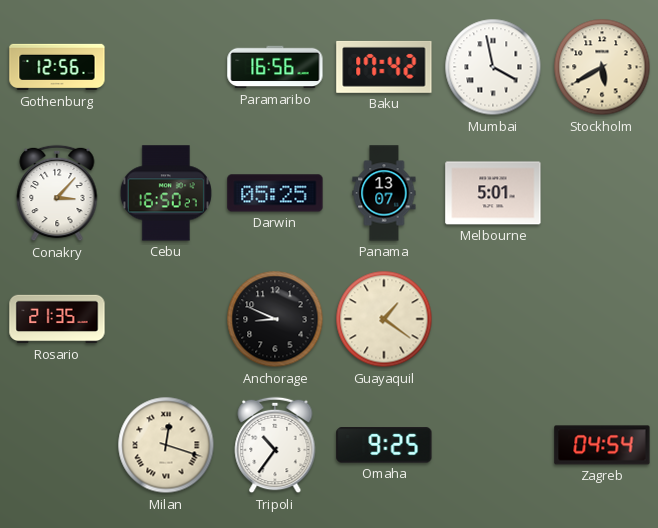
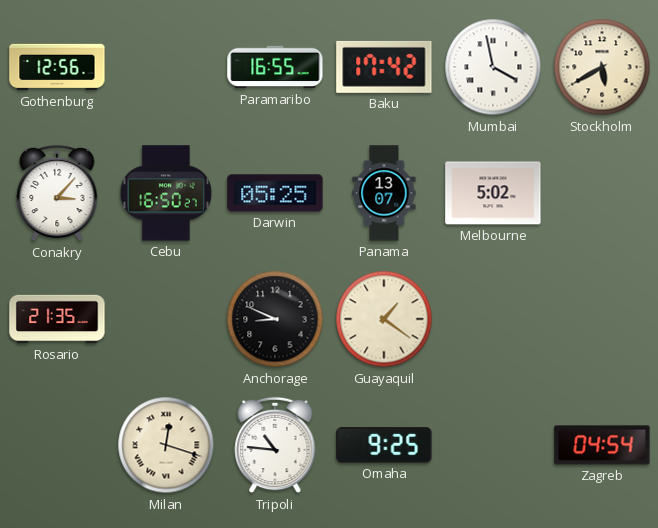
Paramaribo: 16:56 -> 16:55
Melbourne: 5:01 -> 5:02
Tripoli: 10:36 -> 10:46
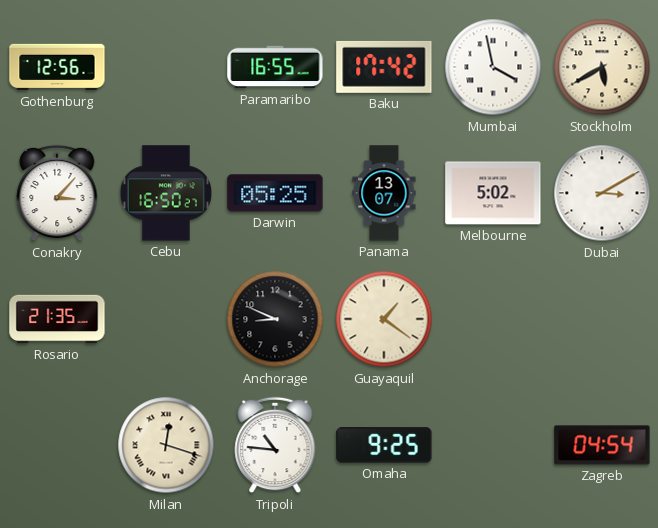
Dubai: none -> 3:10
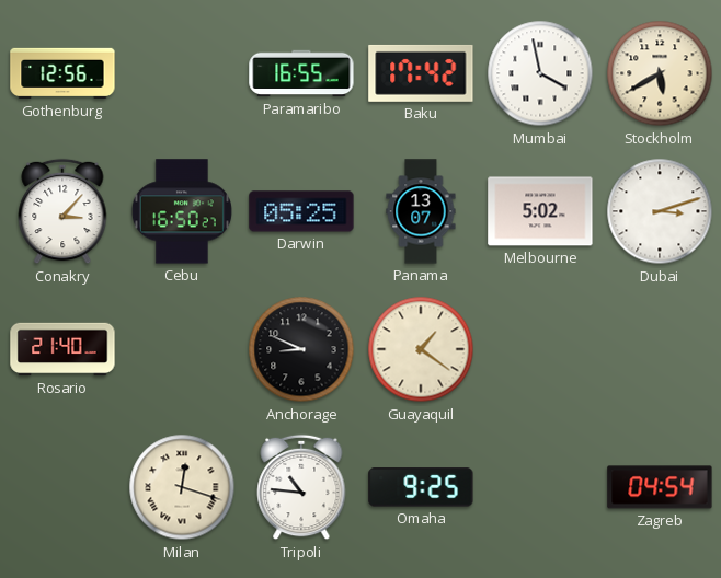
Dubai: 3:10 -> 3:12
Rosario: 21:35 -> 21:40
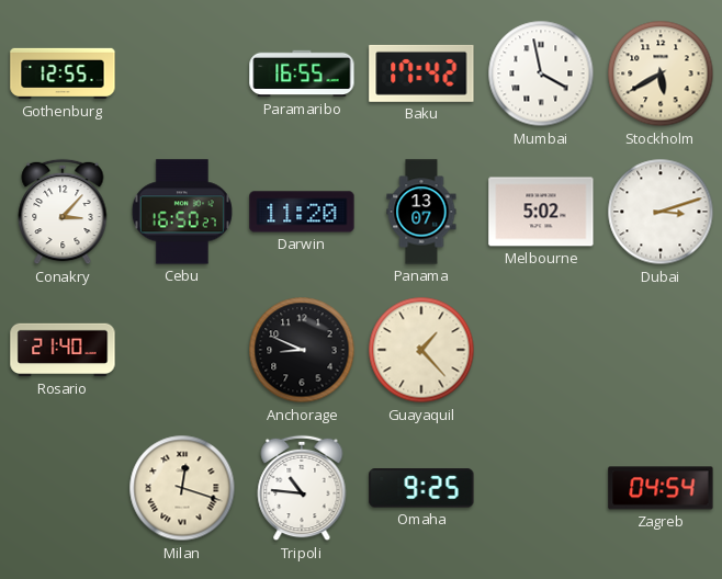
Gothenburg: 12:56 -> 12:55
Darwin: 05:25 -> 11:20
Guayaquil: 1:21 -> 1:23
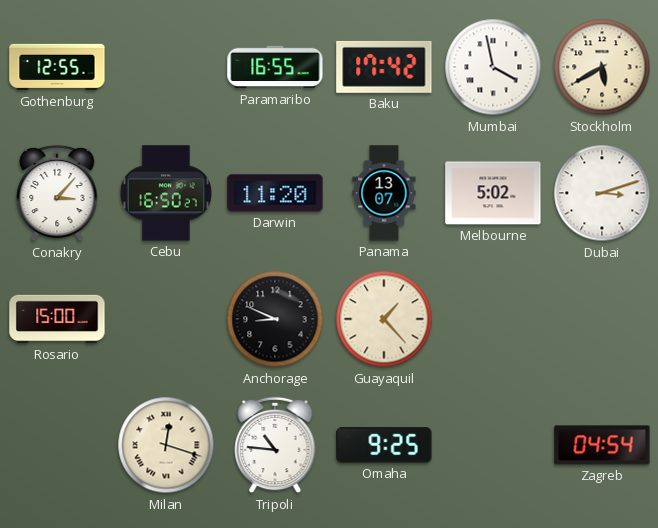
Rosario: 21:40 -> 15:00
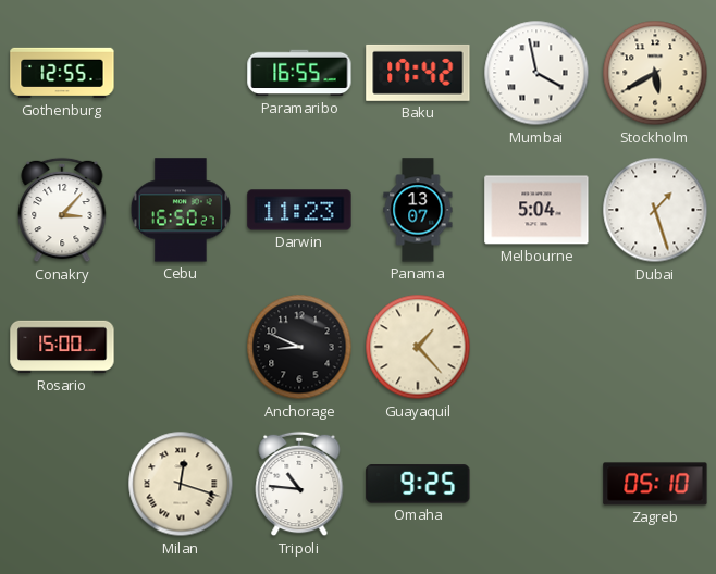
Darwin: 11:20 -> 11:23
Melbourne: 5:02 -> 5:04
Dubai: 3:12 -> 1:27
Zagreb: 04:54 -> 05:10
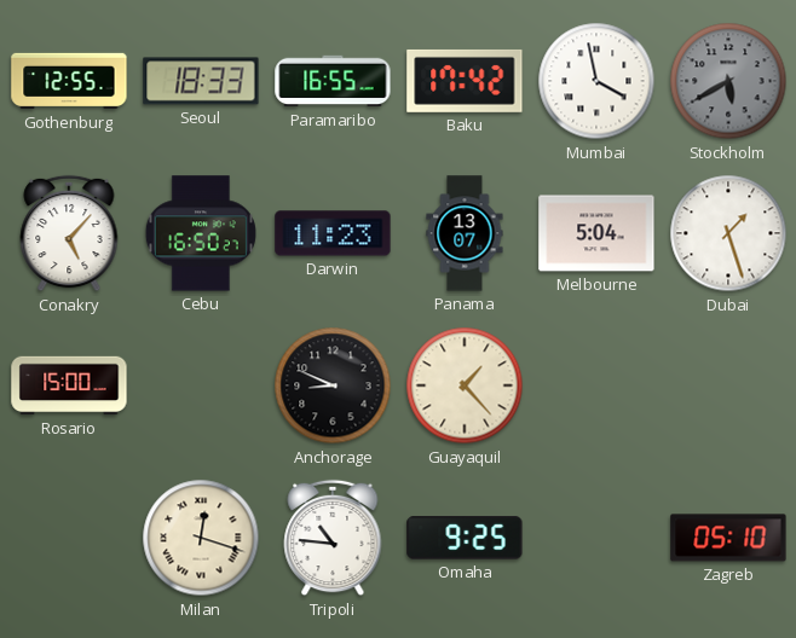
Seoul: none -> 18:33
Stockholm dial: cream -> grey
Conakry: 3:07 -> 5:07
